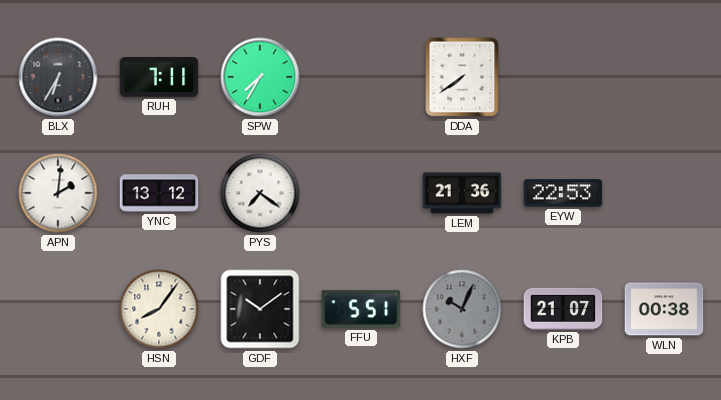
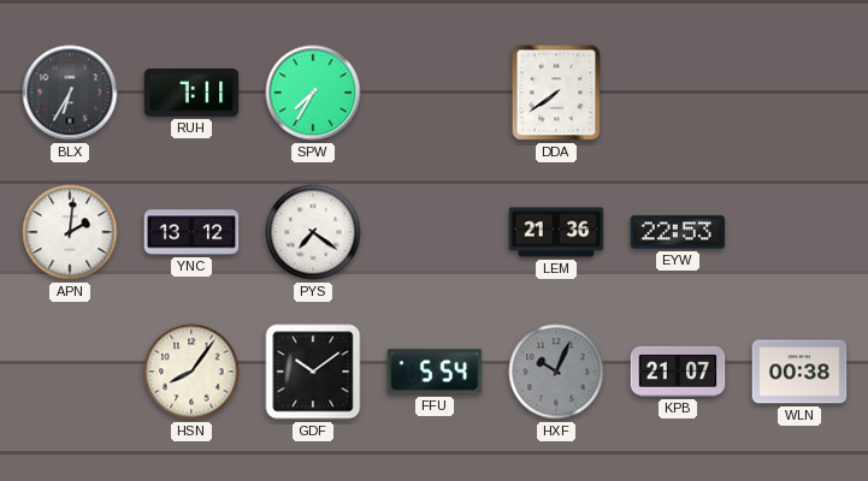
FFU: 5:51 -> 5:54
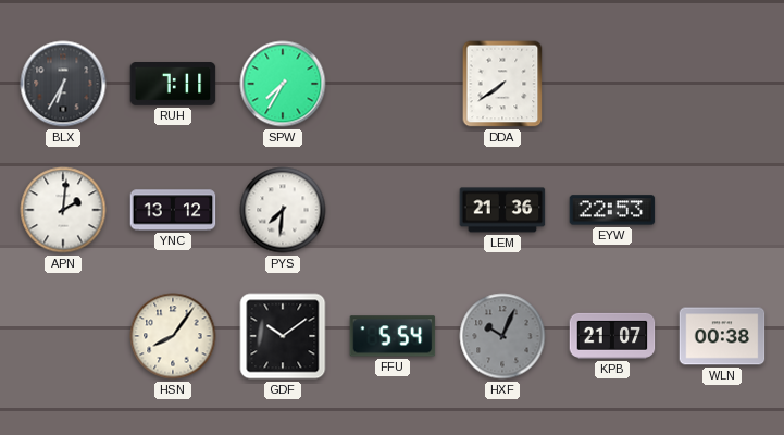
PYS: 7:21 -> 7:31
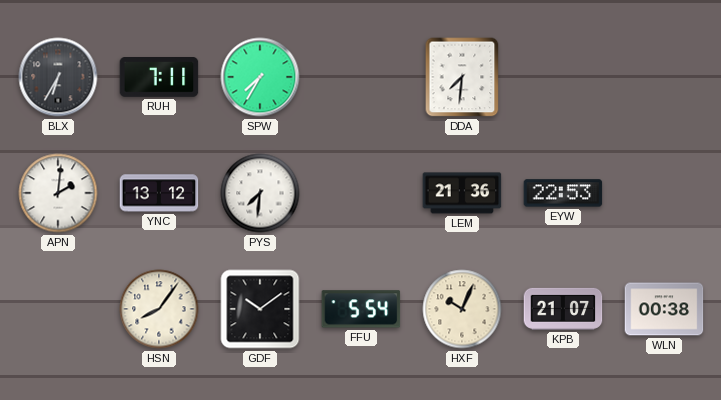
DDA: 7:39 -> 7:31
HXF dial: grey -> cream
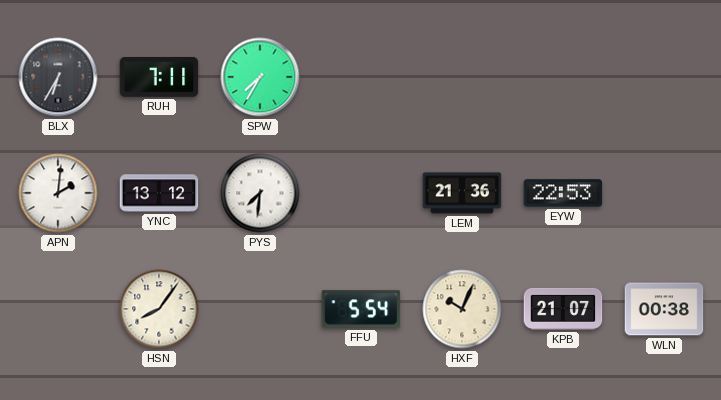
DDA: 7:31 -> none
GDF: 10:09 -> none
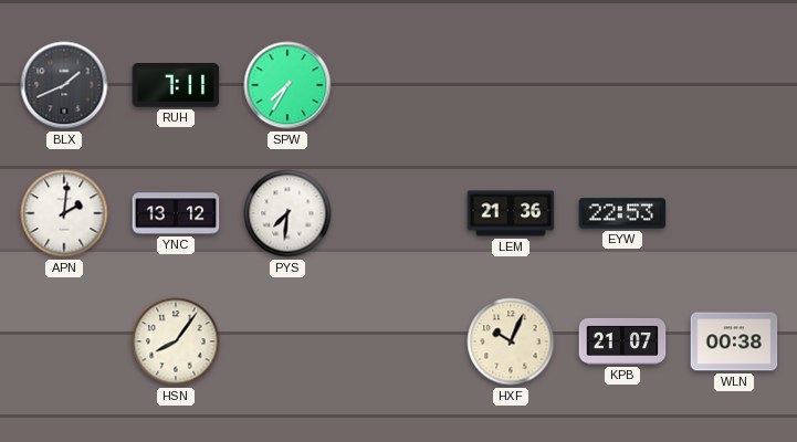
BLX: 6:35 -> 1:41
FFU: 5:54 -> none
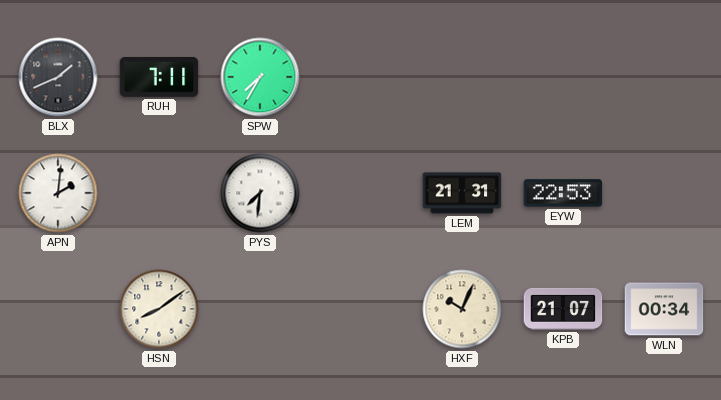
YNC: 13:12 -> none
LEM: 21:36 -> 21:31
HSN: 8:06 -> 8:09
WLN: 00:38 -> 00:34
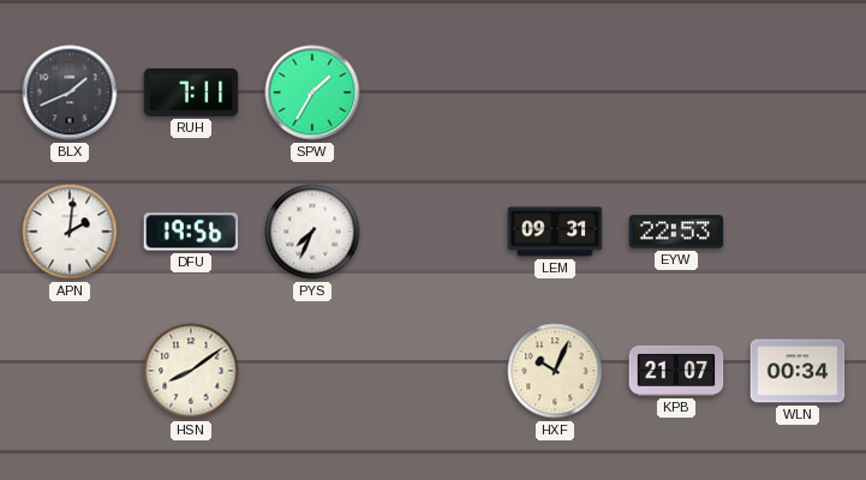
SPW: 7:35 -> 1:35
DFU: none -> 19:56
PYS: 7:31 -> 7:34
LEM: 21:31 -> 09:31
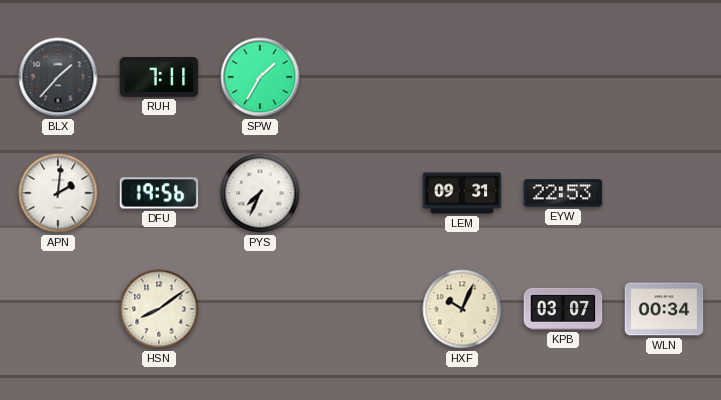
BLX: 1:41 -> 1:37
KPB: 21:07 -> 03:07
